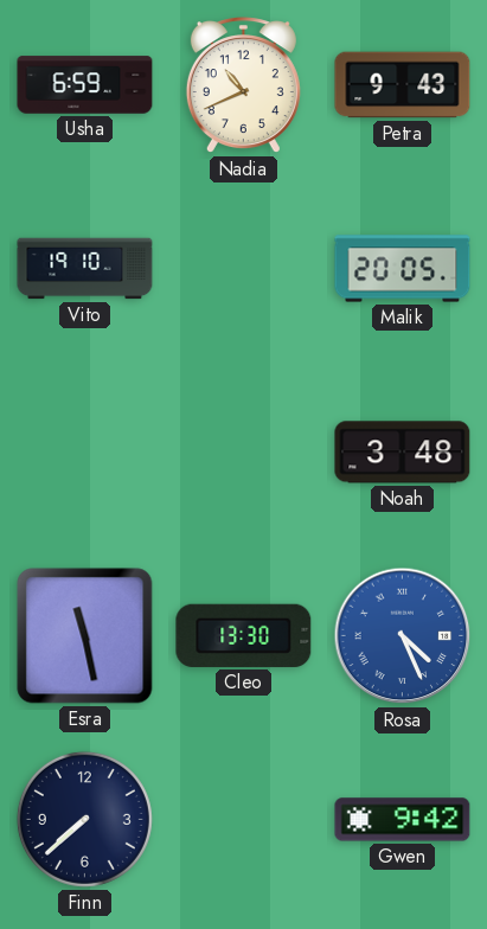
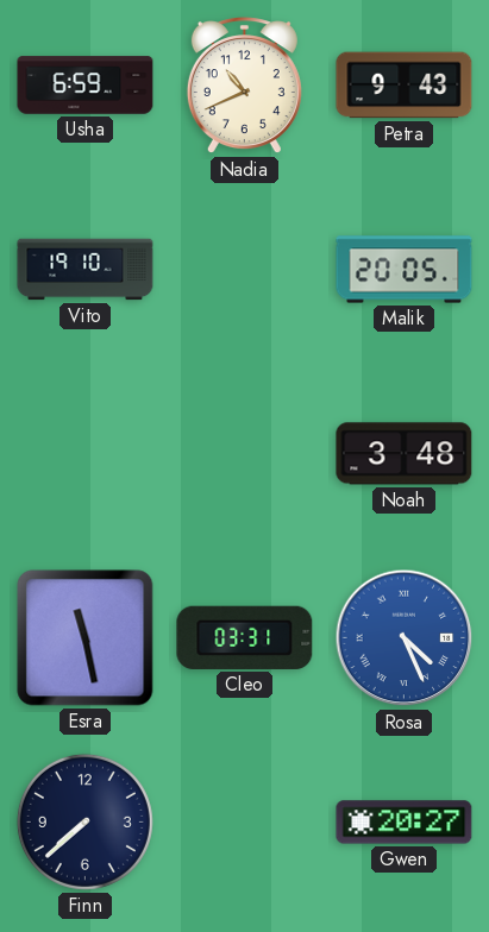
Cleo: 13:30 -> 03:31
Gwen: 9:42 -> 20:27
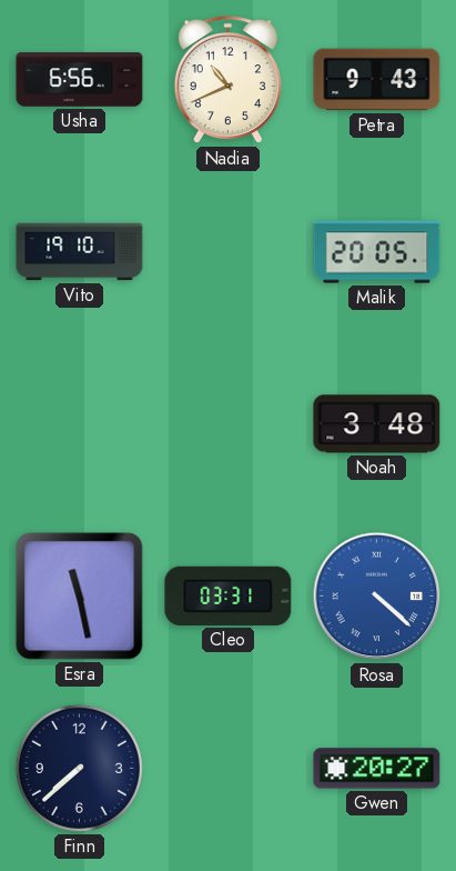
Usha: 6:59 -> 6:56
Rosa: 4:26 -> 4:22
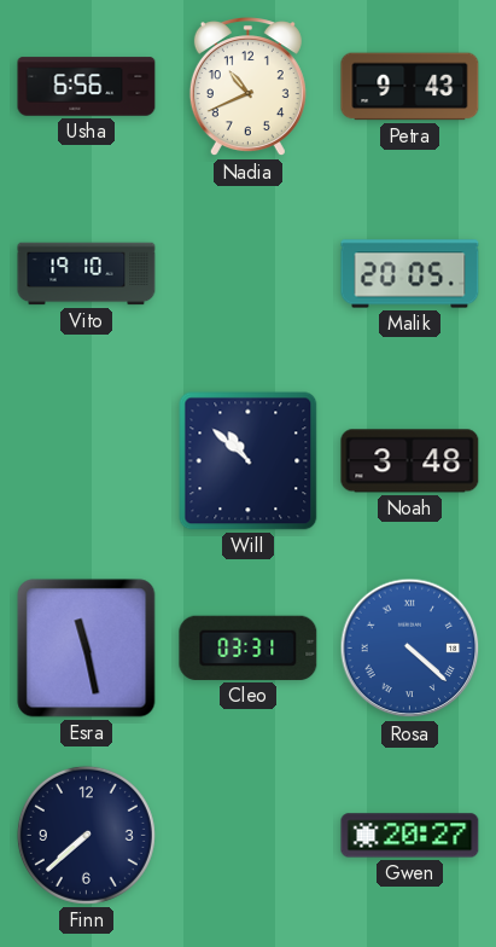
Will: none -> 10:52
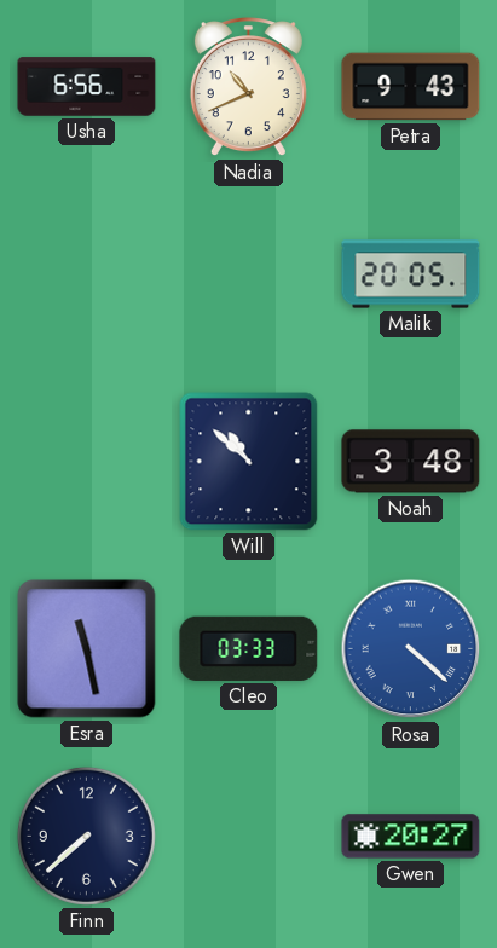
Vito: 19:10 -> none
Cleo: 03:31 -> 03:33
